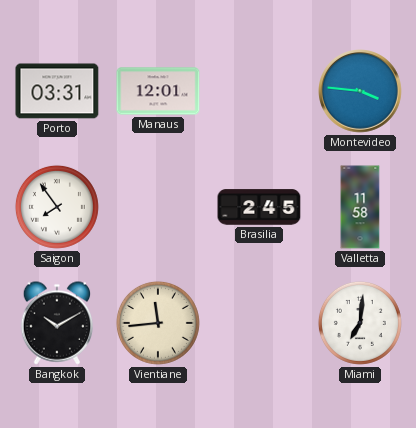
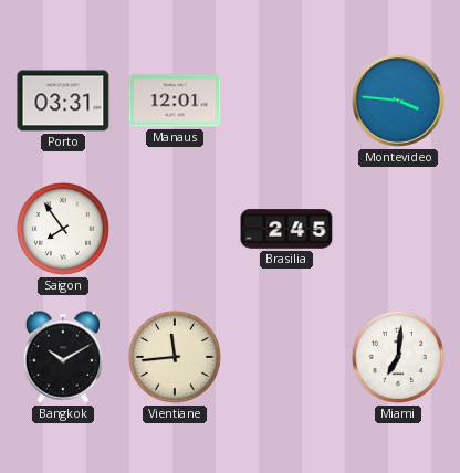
Valletta: 11:58 -> none
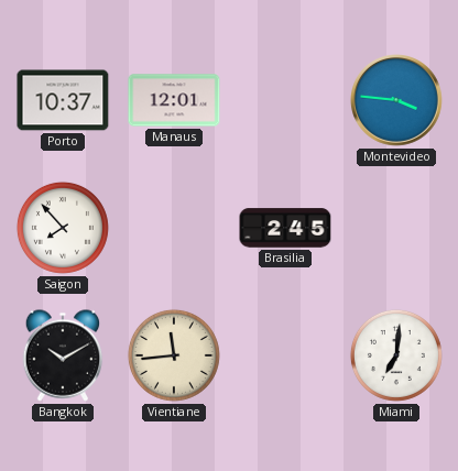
Porto: 03:31 -> 10:37
Saigon: 7:54 -> 7:53
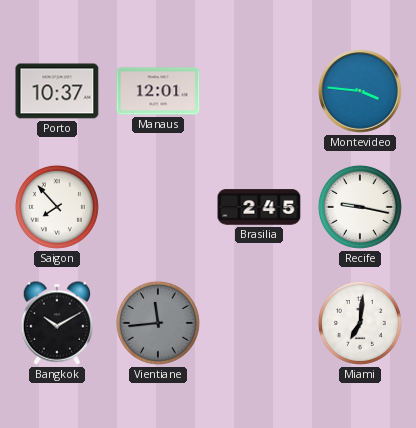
Recife: none -> 9:17
Vientiane dial: cream -> grey
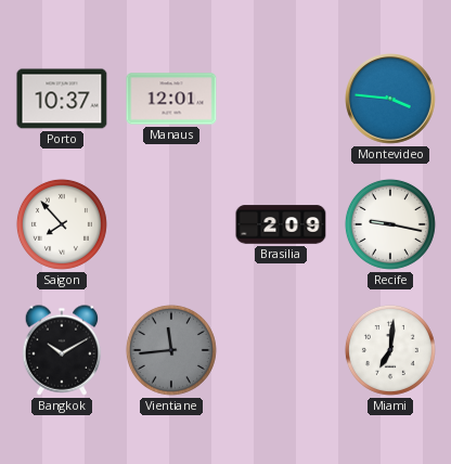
Brasilia: 2:45 -> 2:09
